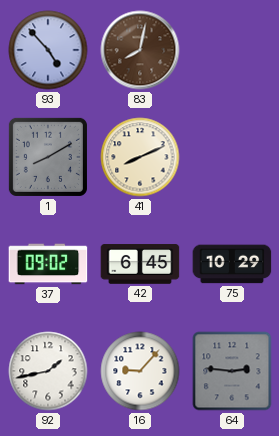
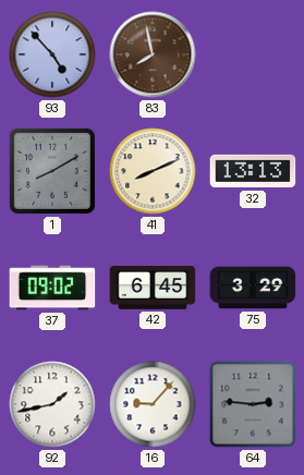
83: 8:02 -> 7:58
32: none -> 13:13
75: 10:29 -> 3:29
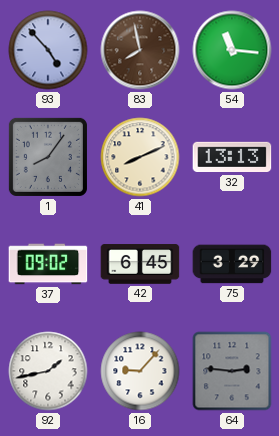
54: none -> 11:16
1: 8:10 -> 8:06
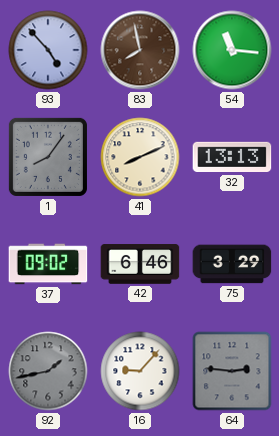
42: 6:45 -> 6:46
92 dial: white -> grey
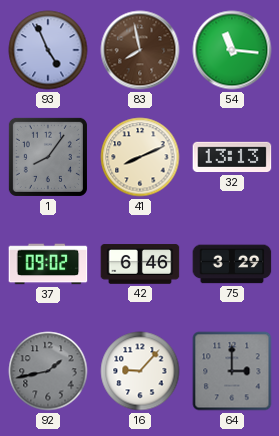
93: 4:53 -> 4:56
64: 2:46 -> 3:00
